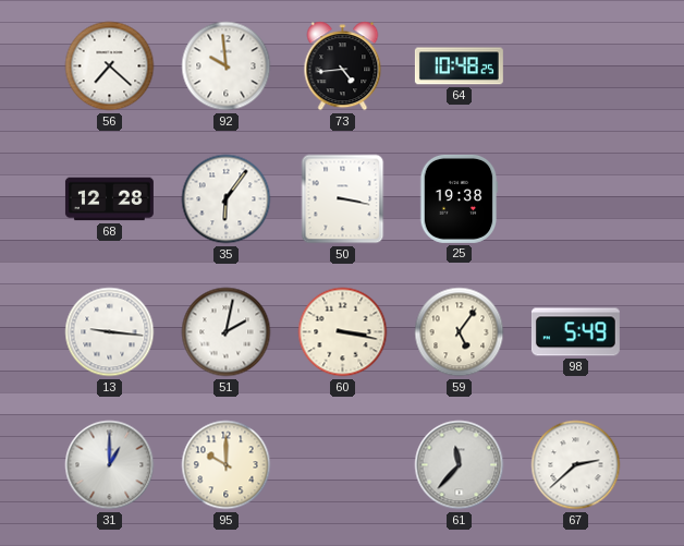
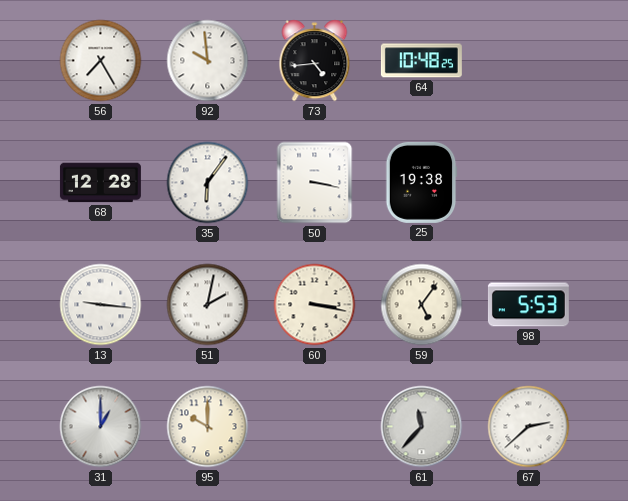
56: 7:22 -> 7:25
98: 5:49 -> 5:53
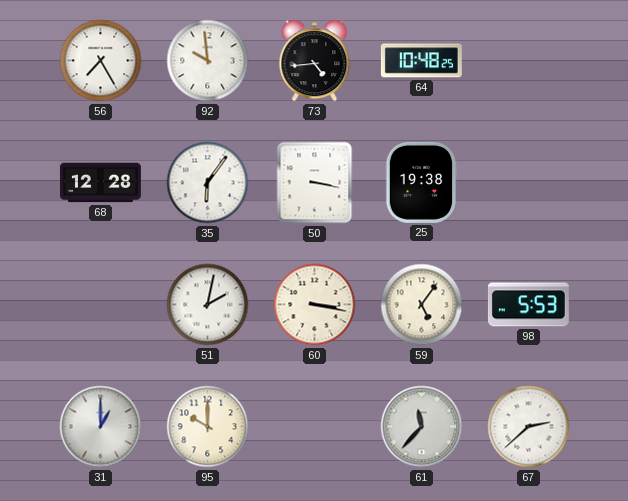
13: 9:16 -> none
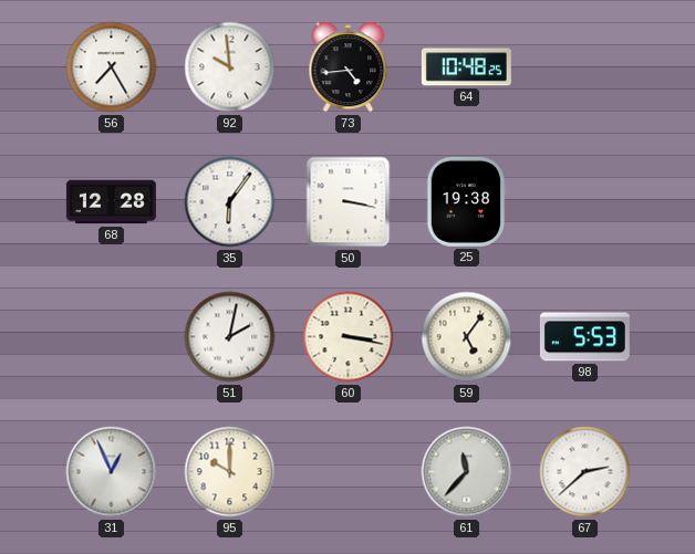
31: 1:00 -> 12:56
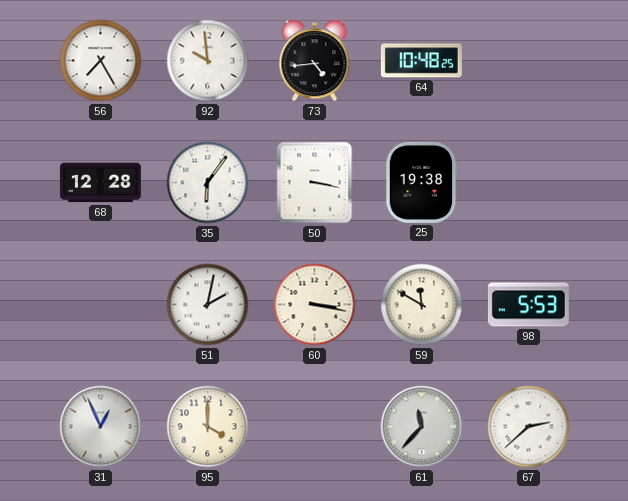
59: 5:06 -> 11:50
95: 10:00 -> 4:00
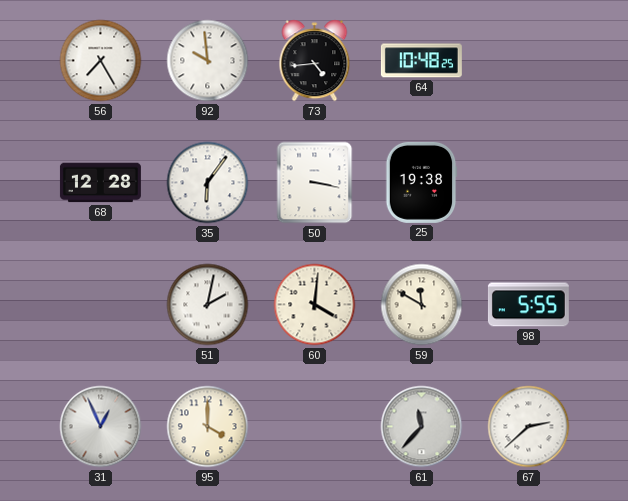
60: 3:17 -> 4:01
98: 5:53 -> 5:55
